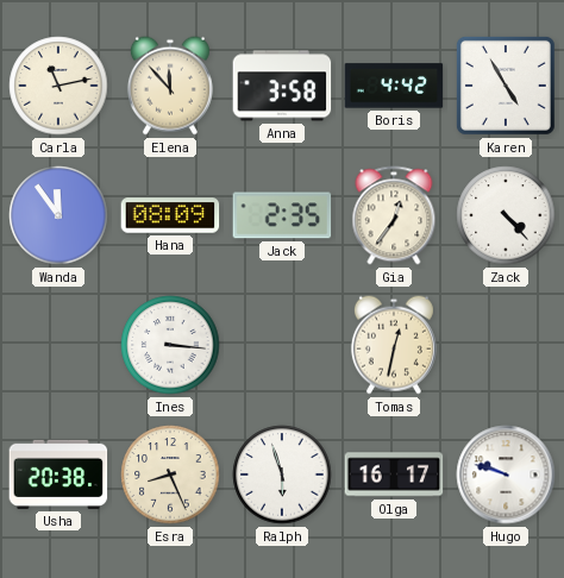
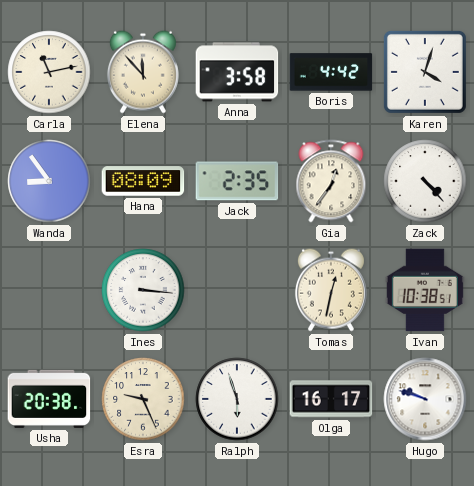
Karen: 4:55 -> 4:03
Wanda: 11:54 -> 8:54
Ivan: none -> 10:38
Esra: 8:26 -> 9:26
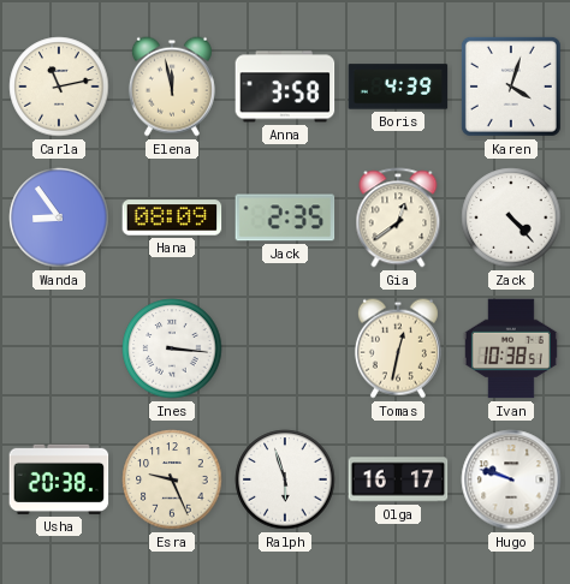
Elena: 11:53 -> 11:58
Boris: 4:42 -> 4:39
Gia: 12:36 -> 12:39
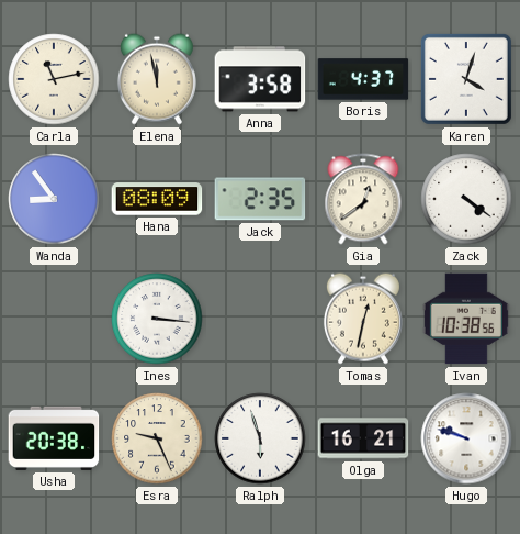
Boris: 4:39 -> 4:37
Zack: 4:23 -> 4:21
Ivan: 10:38:51 -> 10:38:56
Olga: 16:17 -> 16:21
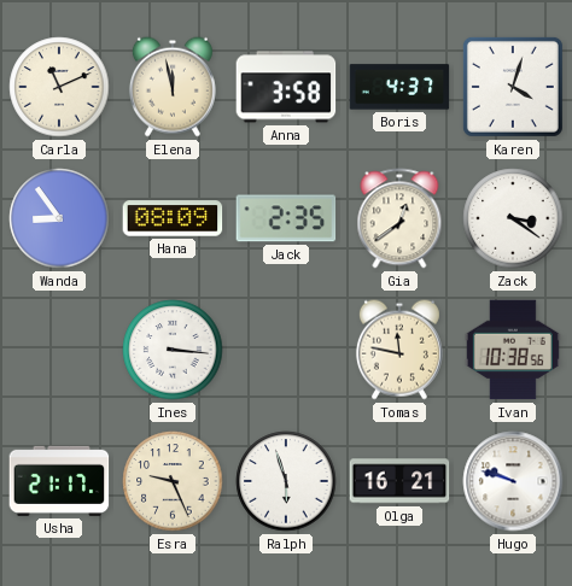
Carla: 11:13 -> 11:11
Zack: 4:21 -> 3:21
Tomas: 12:32 -> 11:47
Usha: 20:38 -> 21:17
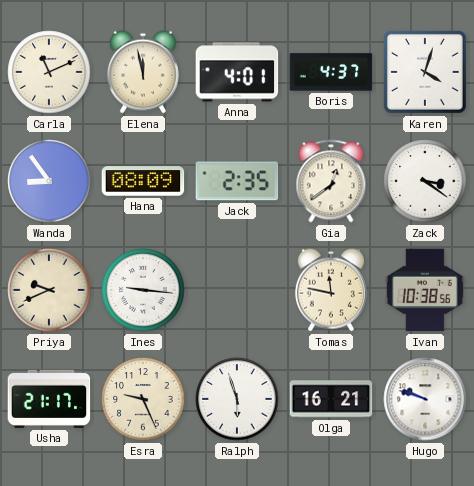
Anna: 3:58 -> 4:01
Priya: none -> 9:41
Ines: 3:16 -> 9:16
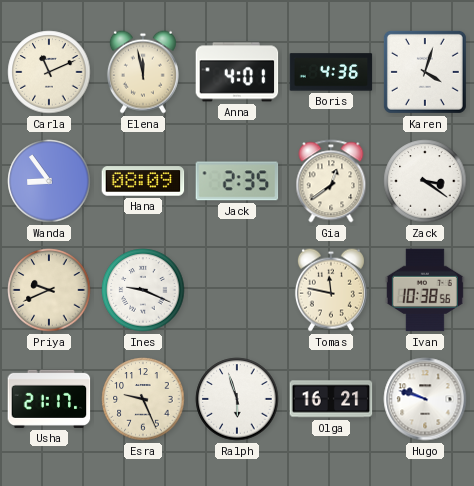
Boris: 4:37 -> 4:36
Ines: 9:16 -> 9:19
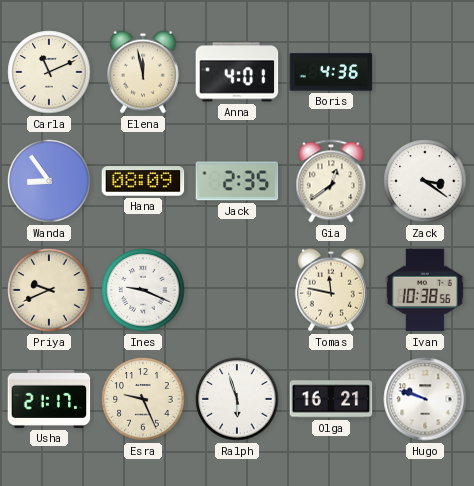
Karen: 4:03 -> none
